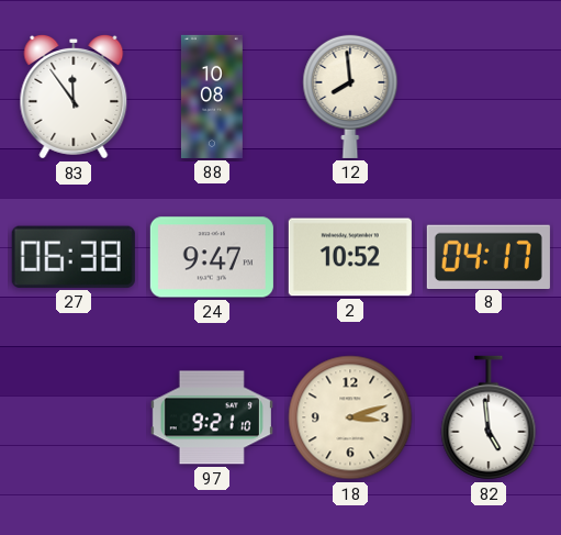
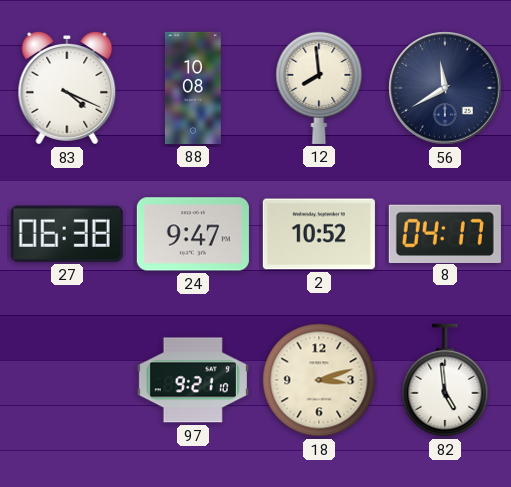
83: 11:54 -> 4:19
56: none -> 11:40
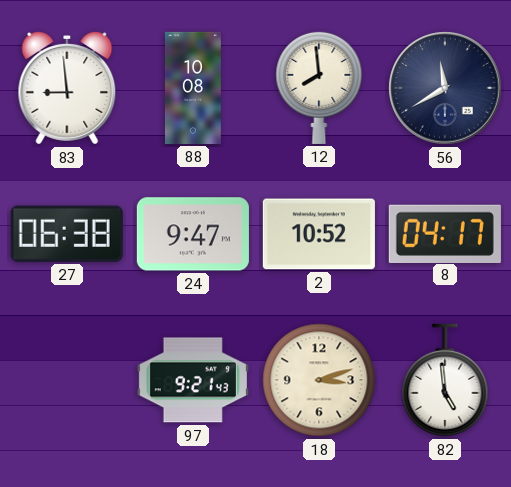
83: 4:19 -> 8:59
97: 9:21:10 -> 9:21:43
